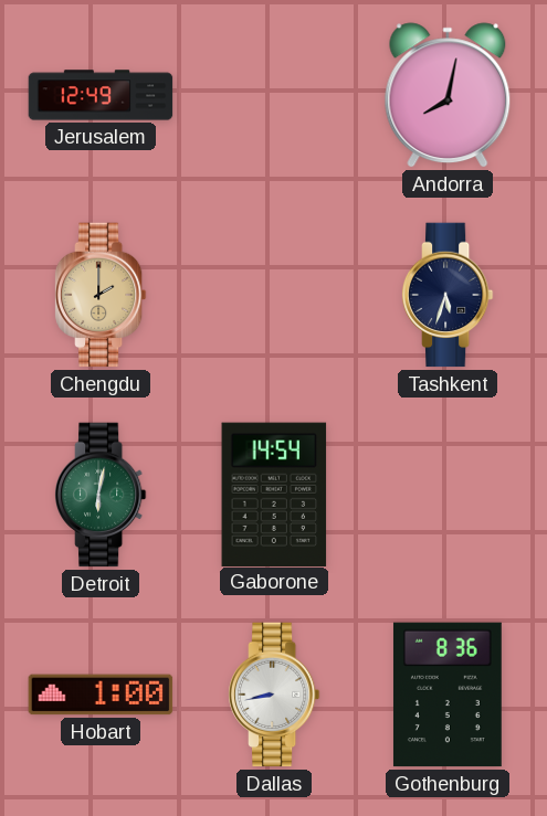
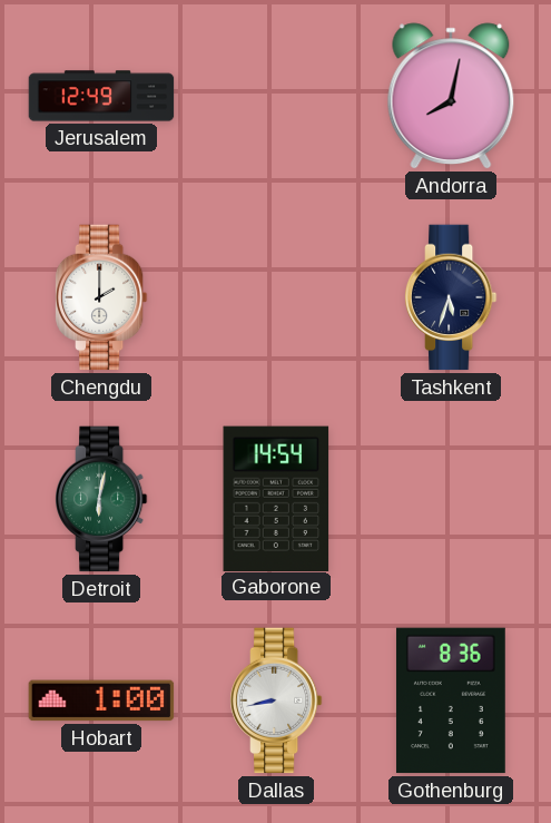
Chengdu dial: champagne -> white
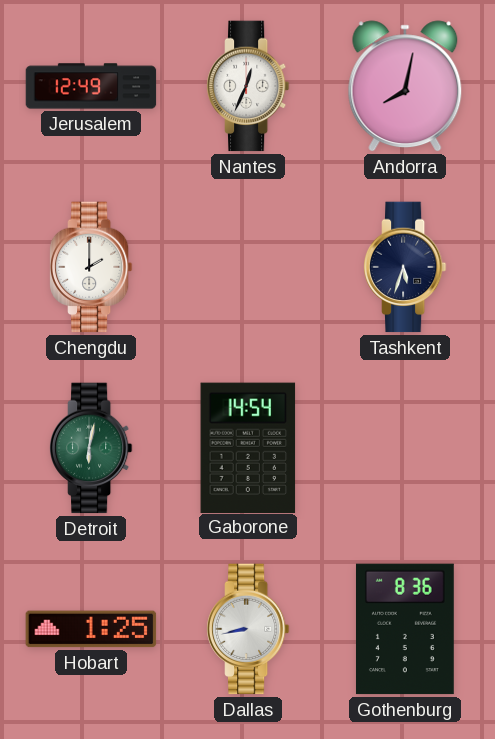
Nantes: none -> 12:34
Hobart: 1:00 -> 1:25
